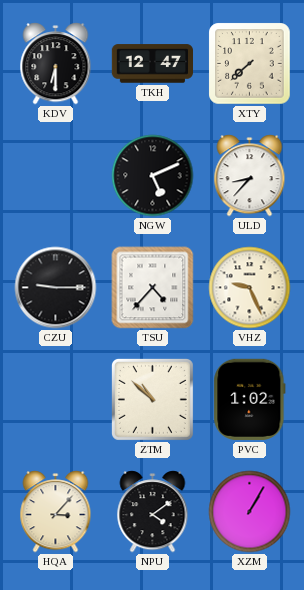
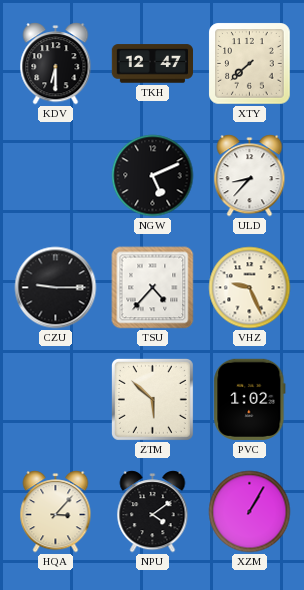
ZTM: 10:52 -> 5:52
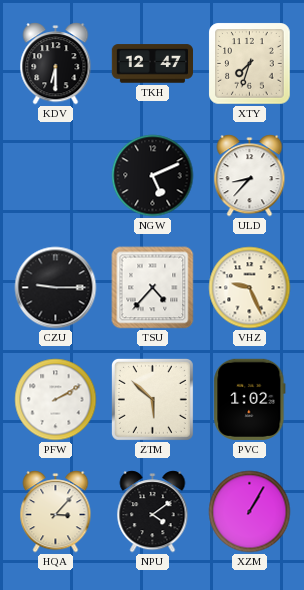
XTY: 7:38 -> 7:33
PFW: none -> 2:10
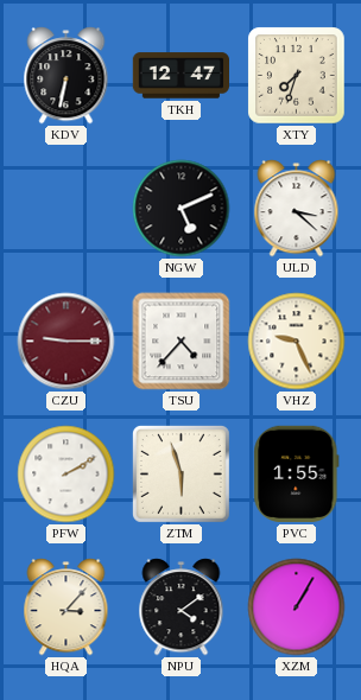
KDV: 6:30 -> 6:32
ULD: 8:37 -> 3:22
CZU dial: black -> burgundy
ZTM: 5:52 -> 5:57
PVC: 1:02 -> 1:55
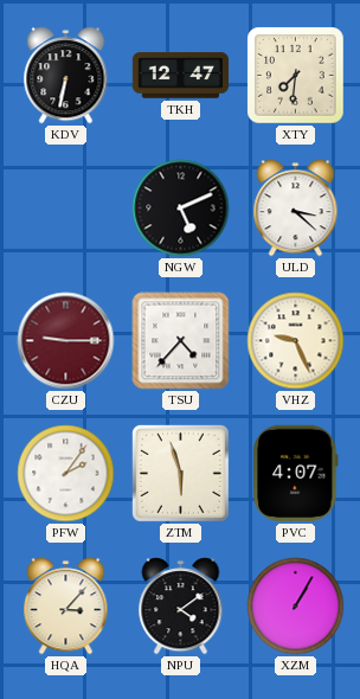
XTY: 7:33 -> 7:31
PFW: 2:10 -> 2:06
PVC: 1:55 -> 4:07
